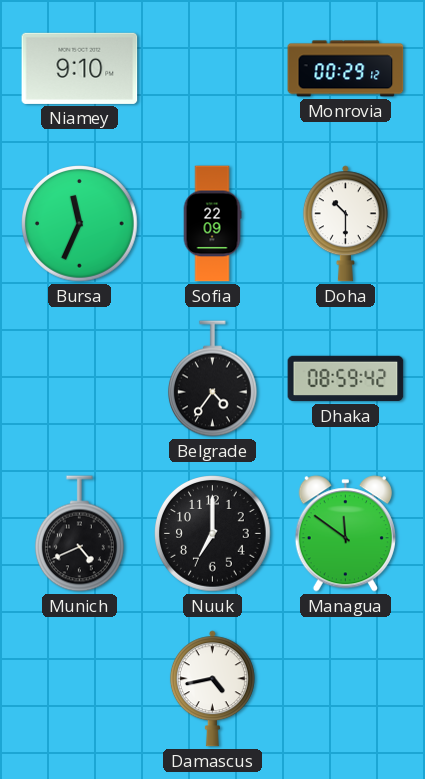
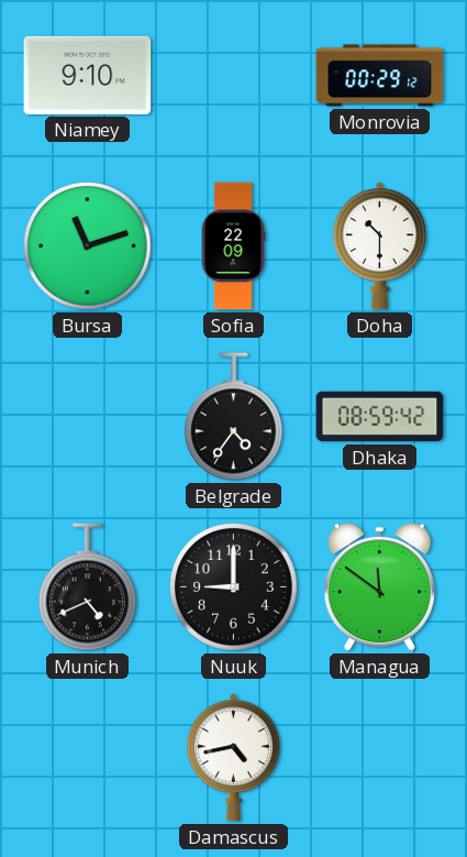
Bursa: 11:34 -> 11:12
Nuuk: 7:00 -> 9:00
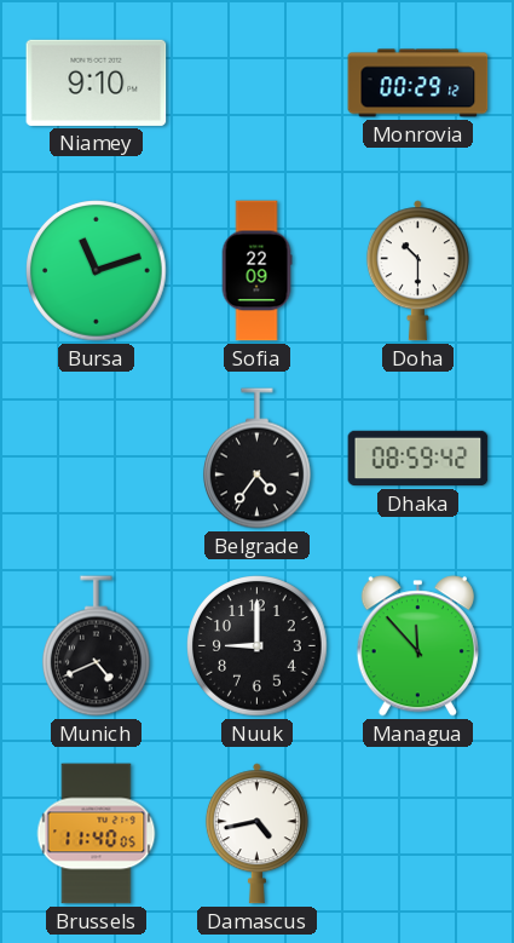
Managua: 11:51 -> 11:53
Brussels: none -> 11:40
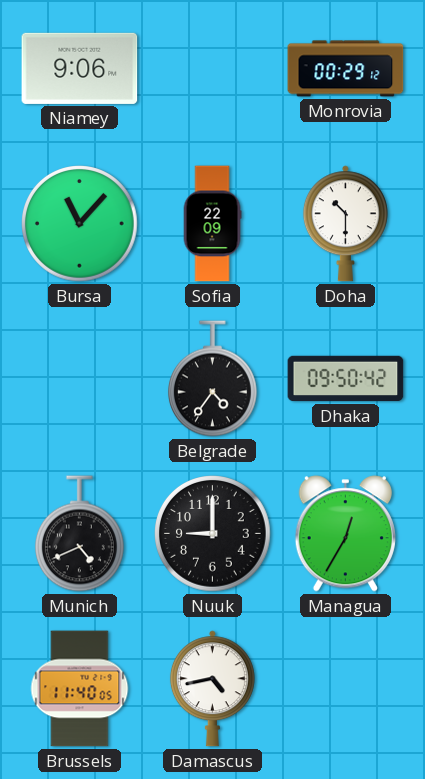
Niamey: 9:10 -> 9:06
Bursa: 11:12 -> 11:07
Dhaka: 08:59 -> 09:50
Managua: 11:53 -> 12:35
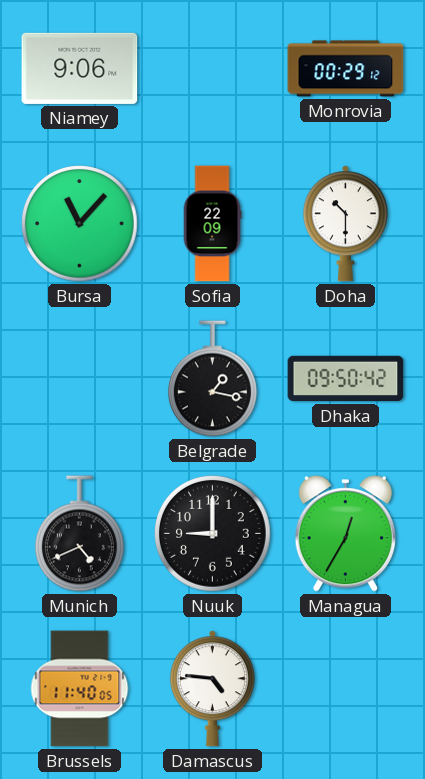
Belgrade: 4:36 -> 1:17
Damascus: 4:43 -> 4:46
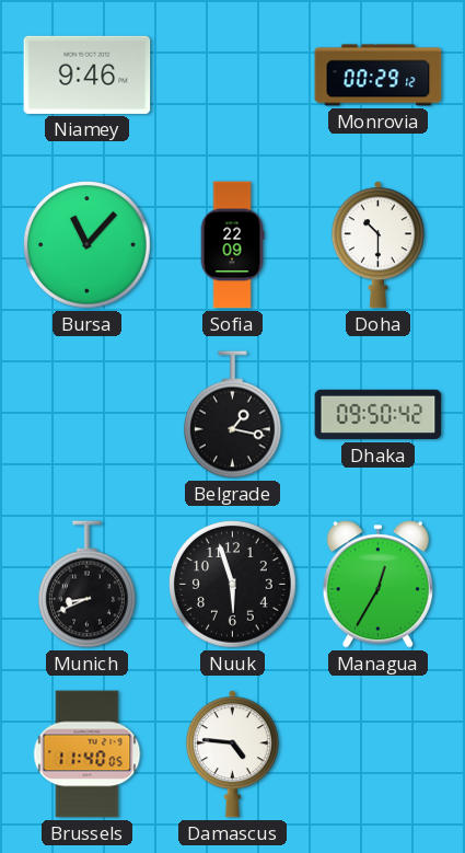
Niamey: 9:06 -> 9:46
Munich: 4:41 -> 8:41
Nuuk: 9:00 -> 5:57
